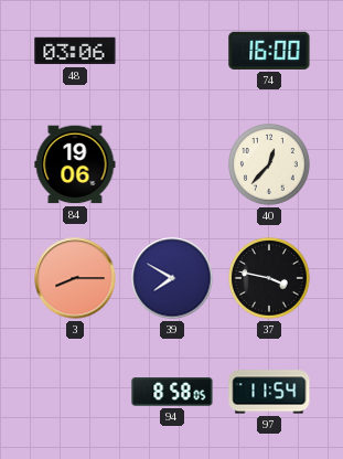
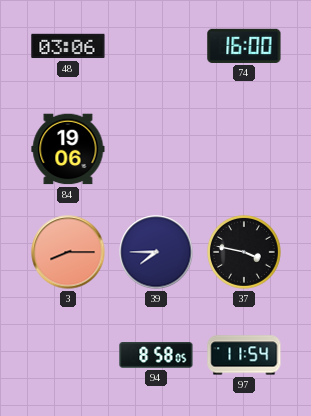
40: 12:37 -> none
39: 7:50 -> 7:45
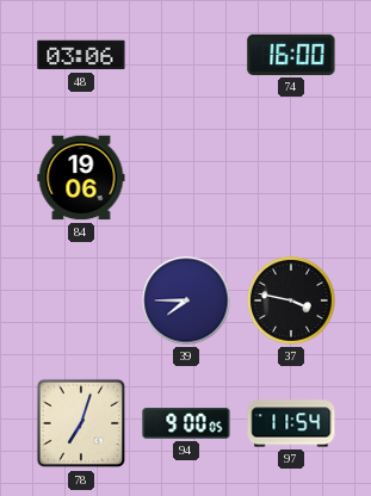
3: 8:15 -> none
78: none -> 7:03
94: 8:58 -> 9:00
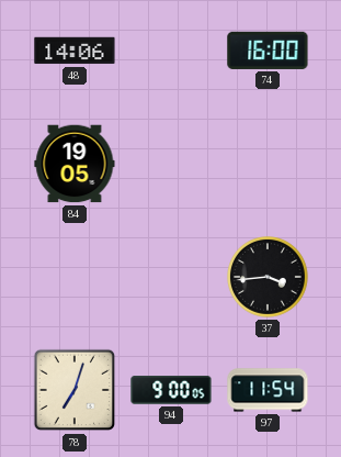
48: 03:06 -> 14:06
84: 19:06 -> 19:05
39: 7:45 -> none
37: 3:47 -> 3:44
